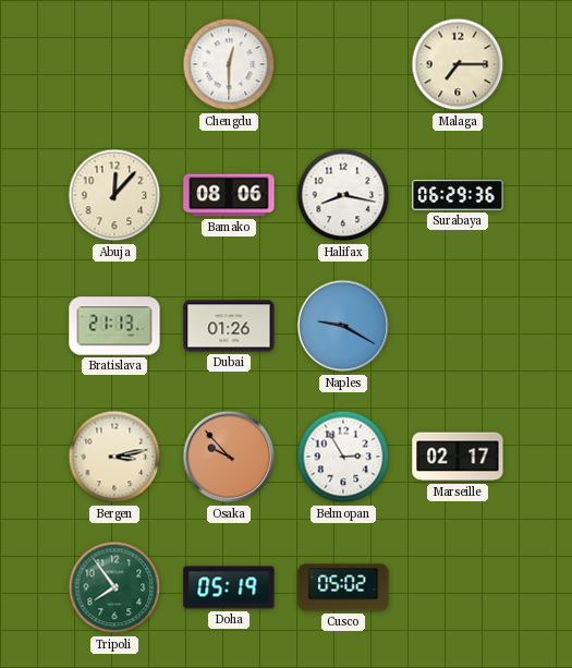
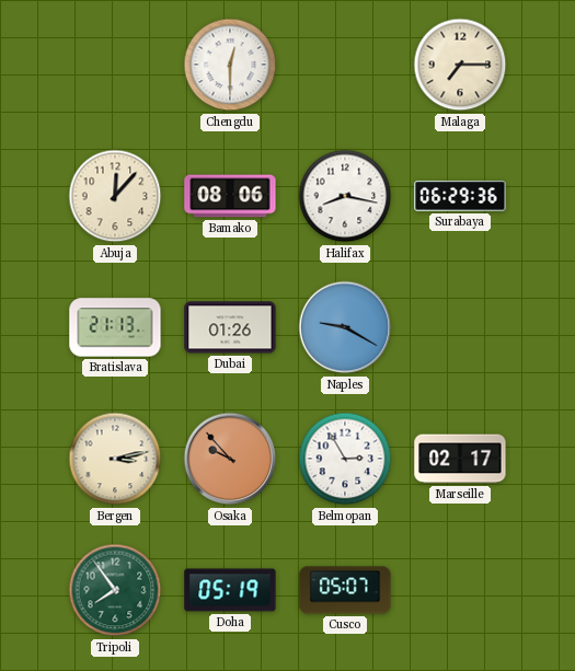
Cusco: 05:02 -> 05:07
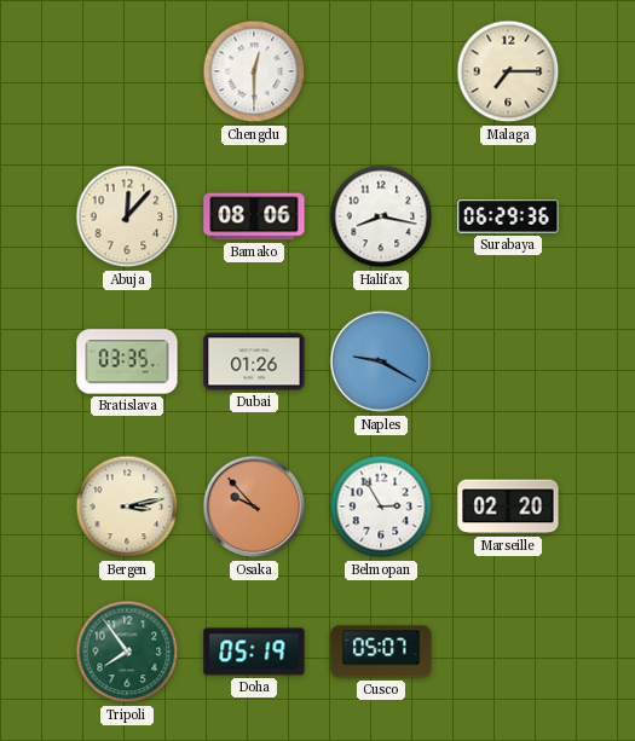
Bratislava: 21:13 -> 03:35
Marseille: 02:17 -> 02:20
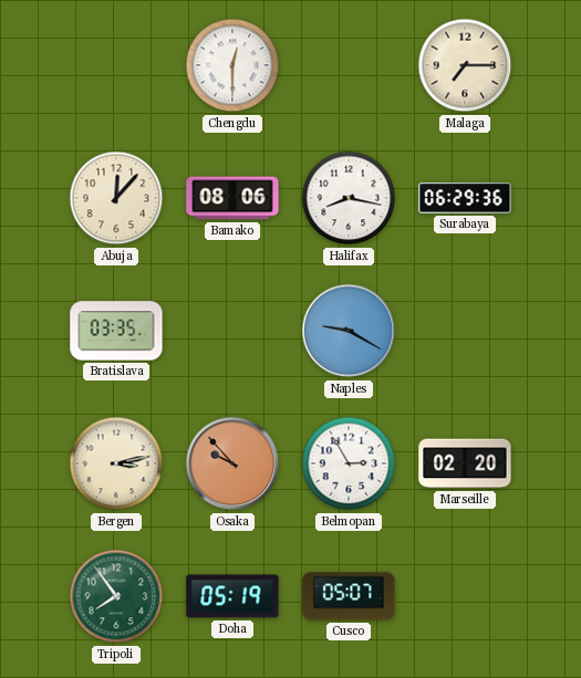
Dubai: 01:26 -> none
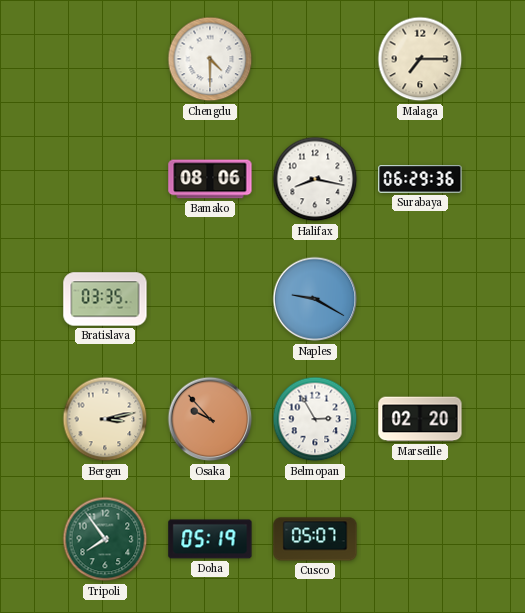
Chengdu: 12:30 -> 4:30
Abuja: 12:07 -> none
